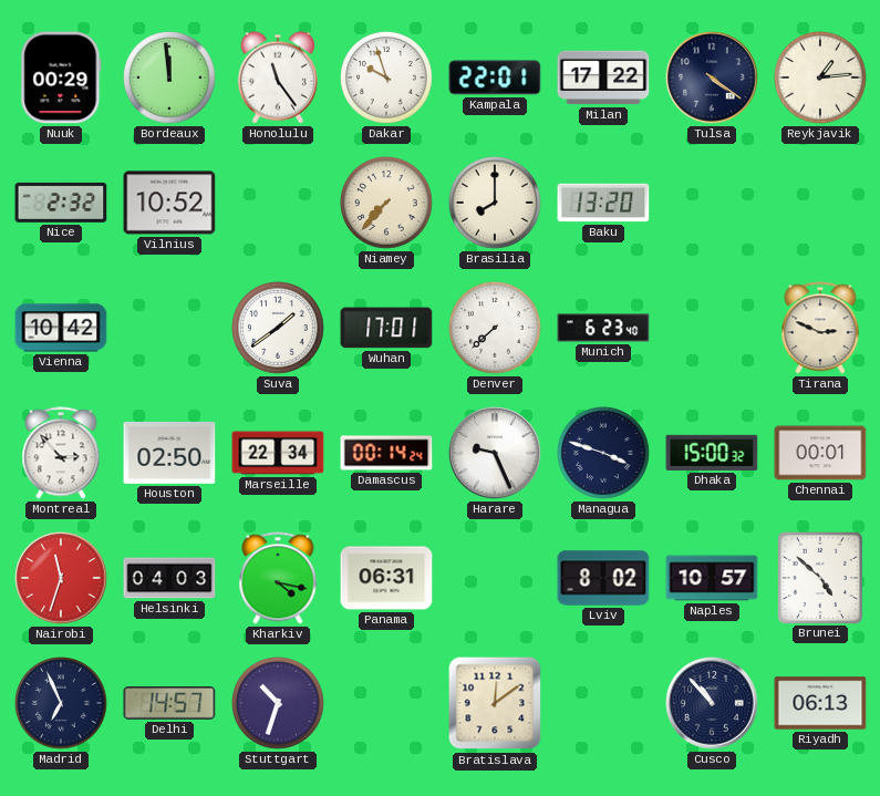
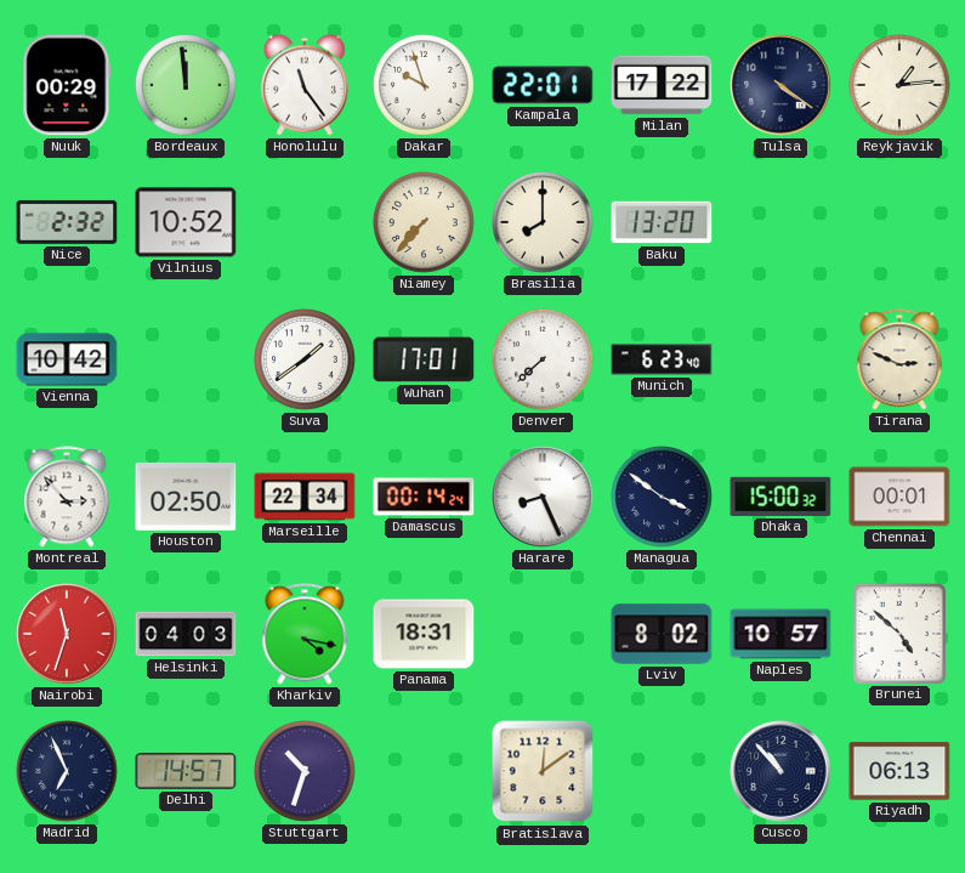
Harare: 9:26 -> 8:26
Managua: 3:48 -> 3:51
Panama: 06:31 -> 18:31
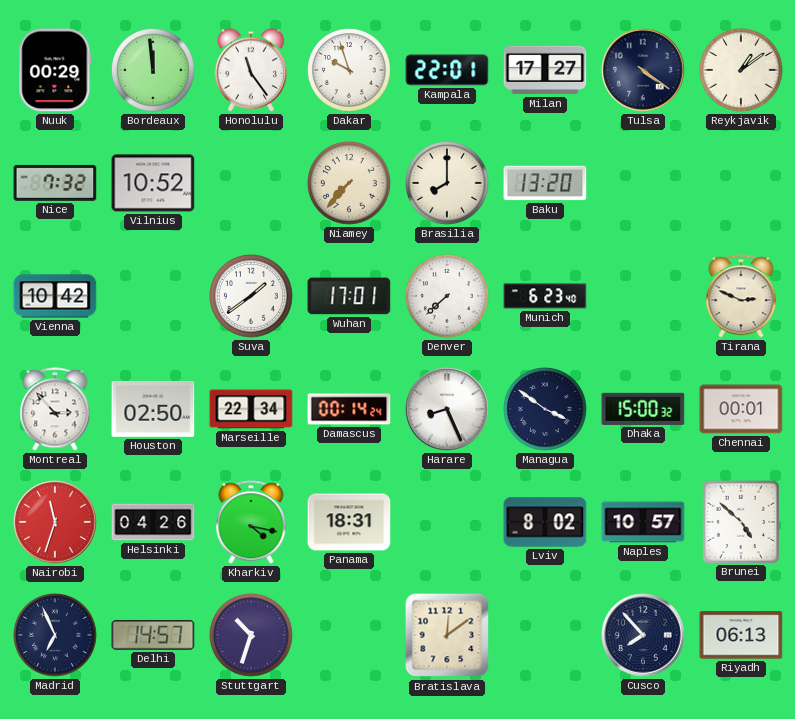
Milan: 17:22 -> 17:27
Reykjavik: 1:14 -> 1:09
Nice: 2:32 -> 7:32
Helsinki: 04:03 -> 04:26
Cusco: 10:53 -> 7:53
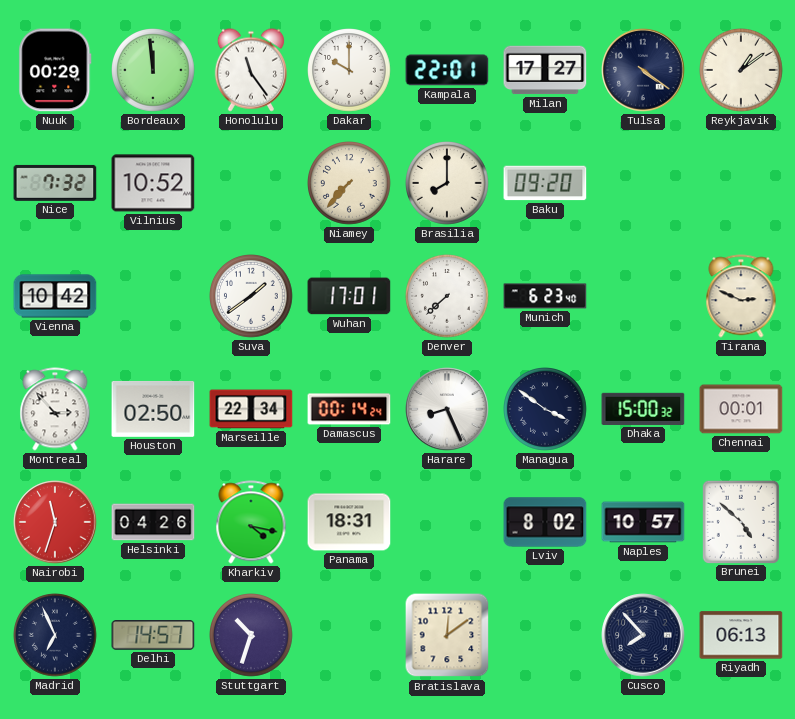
Dakar: 9:57 -> 10:00
Baku: 13:20 -> 09:20
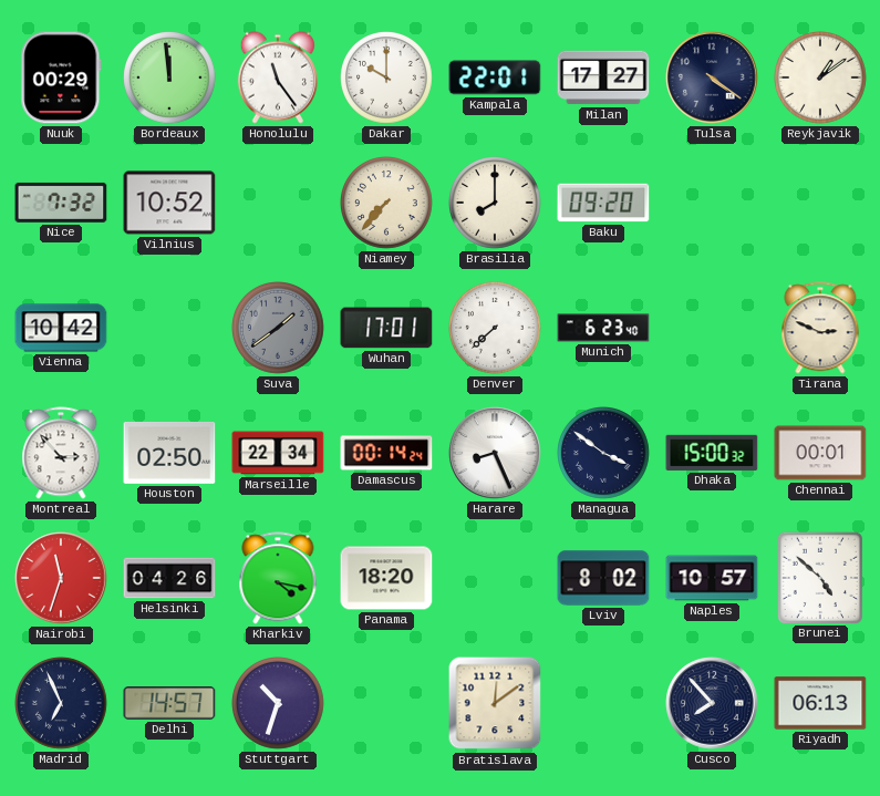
Suva dial: white -> grey
Panama: 18:31 -> 18:20
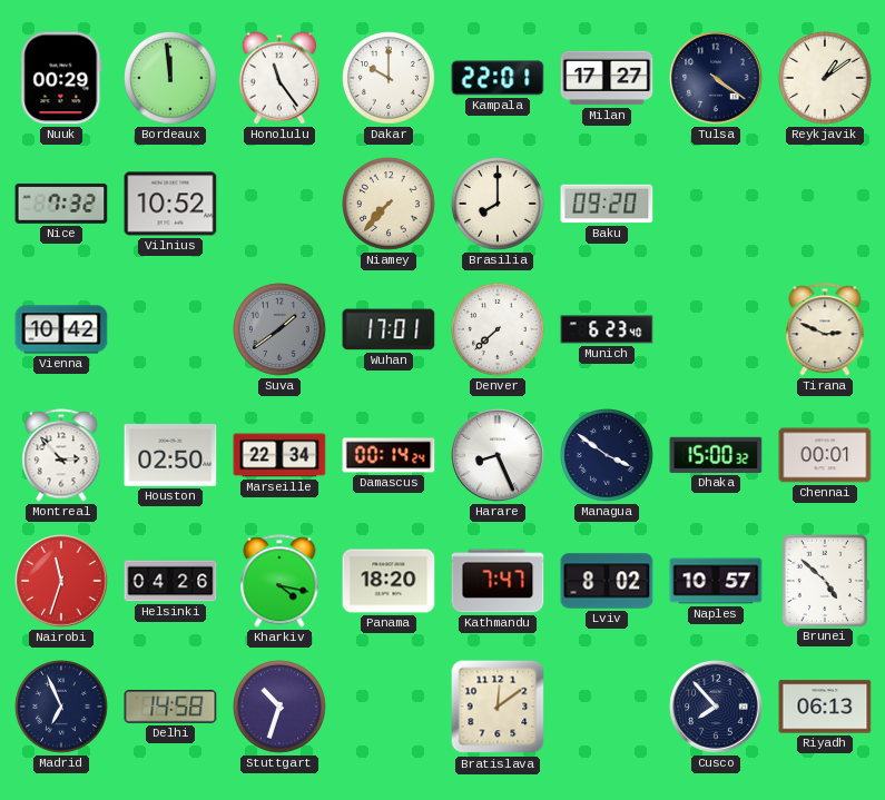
Kathmandu: none -> 7:47
Delhi: 14:57 -> 14:58
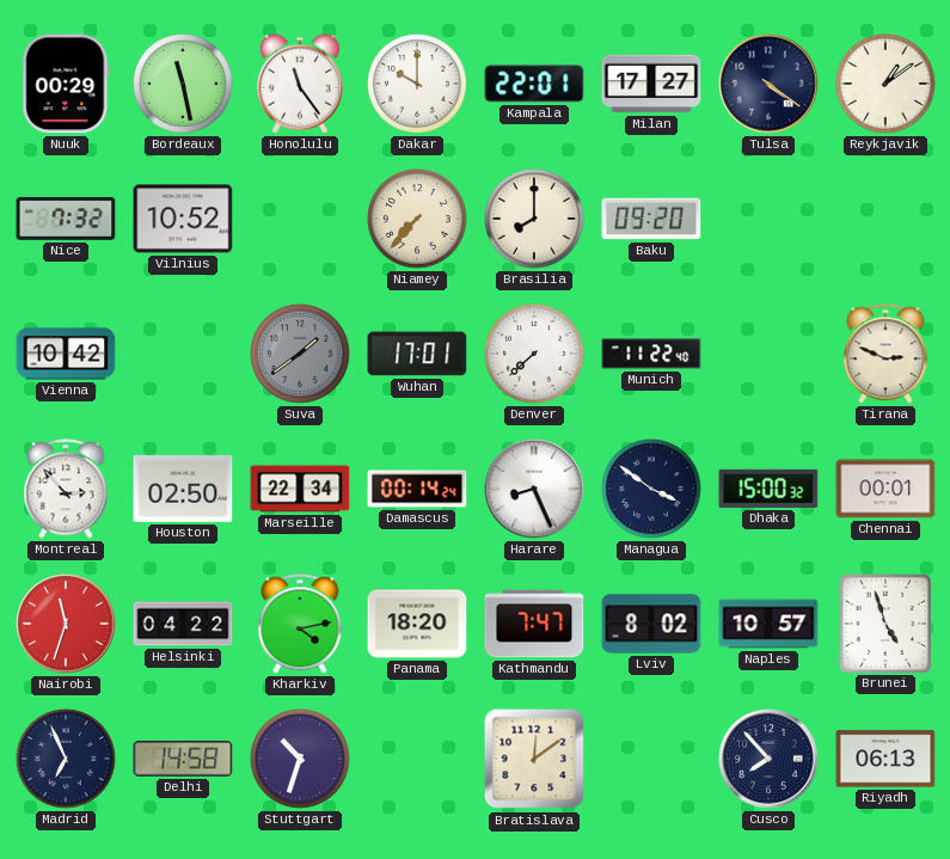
Bordeaux: 11:59 -> 11:28
Munich: 6:23 -> 11:22
Helsinki: 04:26 -> 04:22
Kharkiv: 4:17 -> 4:13
Brunei: 4:52 -> 4:57
